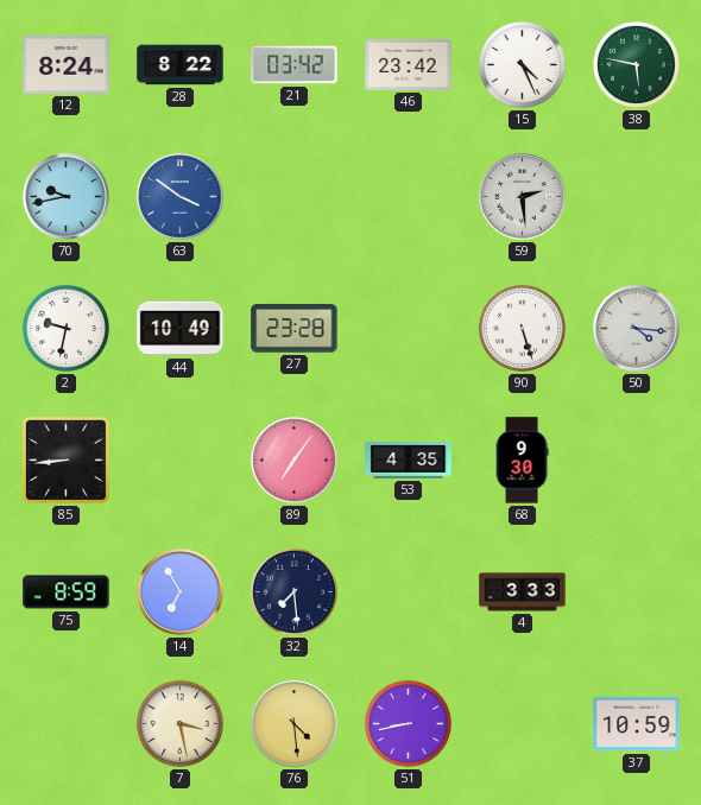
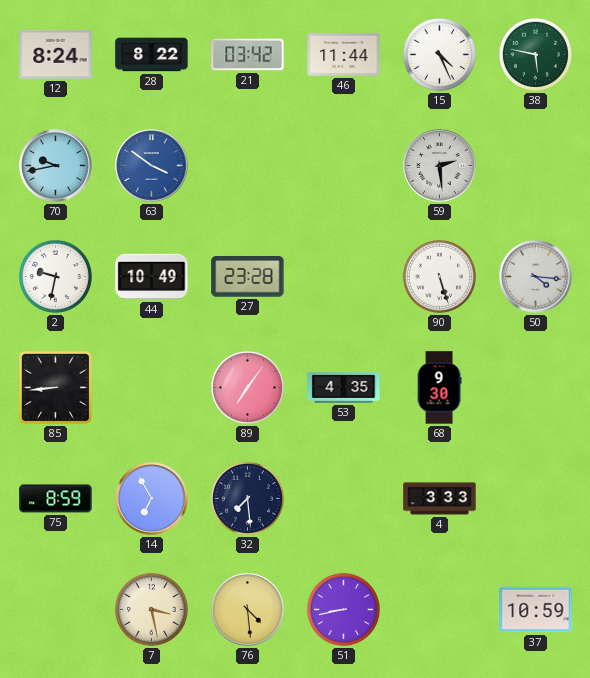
46: 23:42 -> 11:44
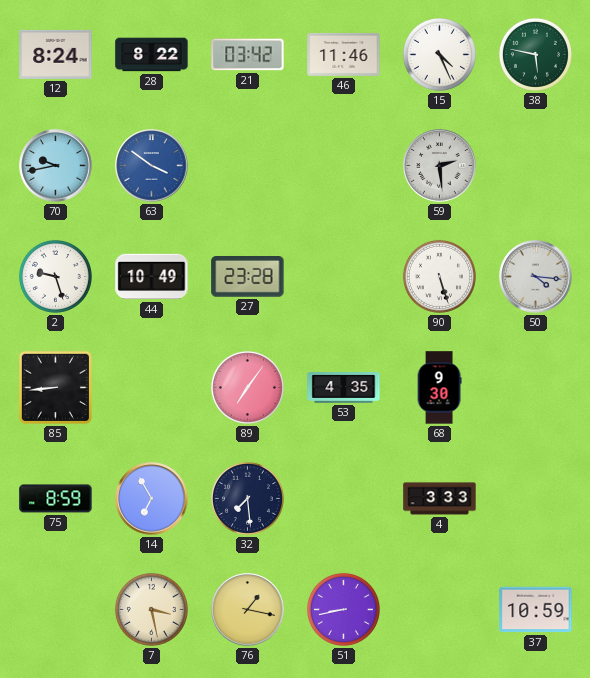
46: 11:44 -> 11:46
2: 9:32 -> 9:27
76: 4:29 -> 1:17
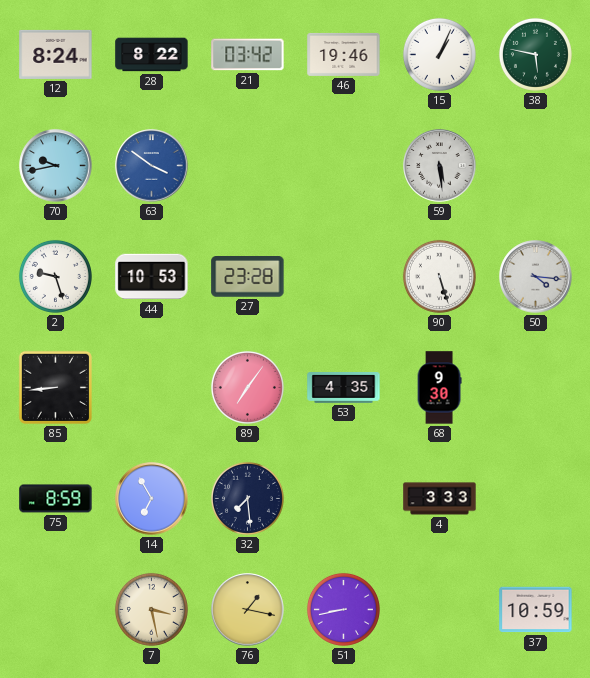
46: 11:46 -> 19:46
15: 4:26 -> 1:04
59: 2:29 -> 5:29
44: 10:49 -> 10:53
